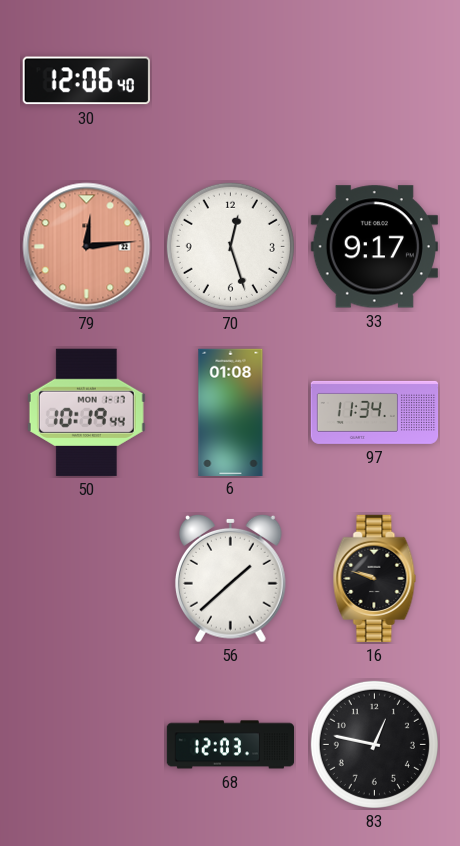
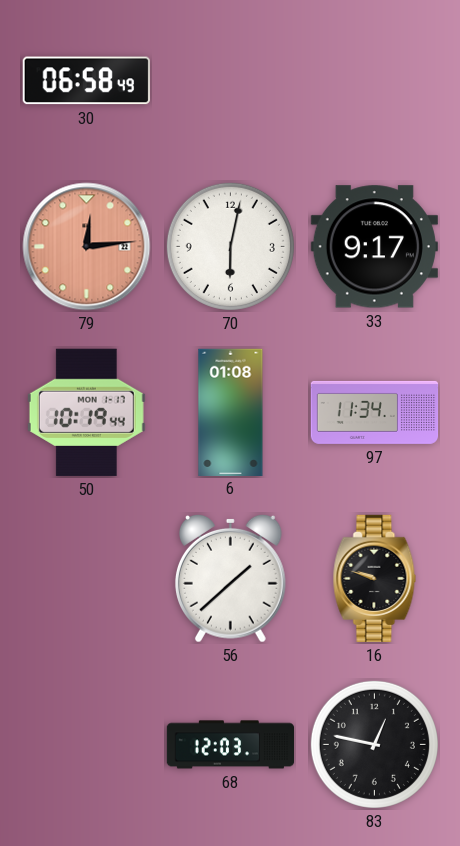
30: 12:06 -> 06:58
70: 12:27 -> 6:02
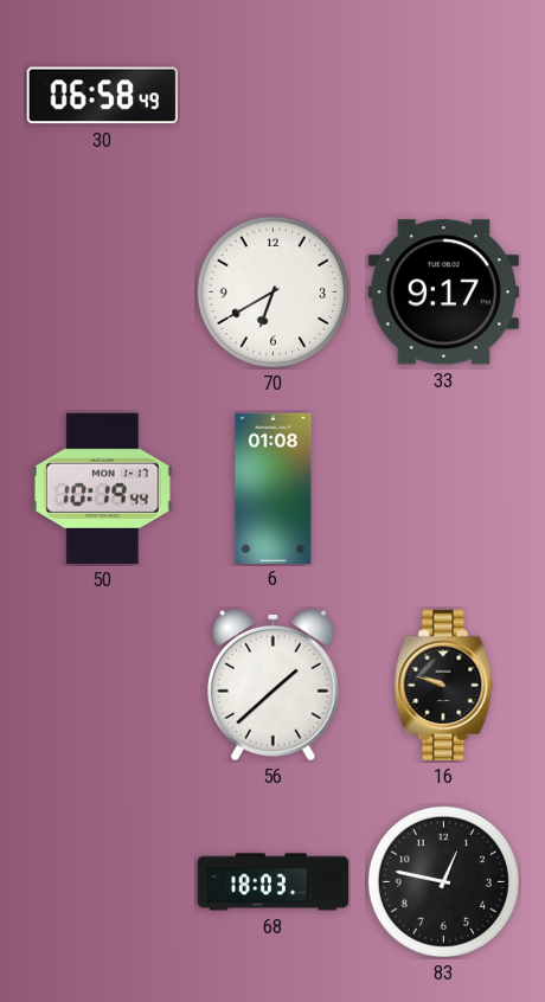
79: 12:14 -> none
70: 6:02 -> 6:40
97: 11:34 -> none
68: 12:03 -> 18:03
